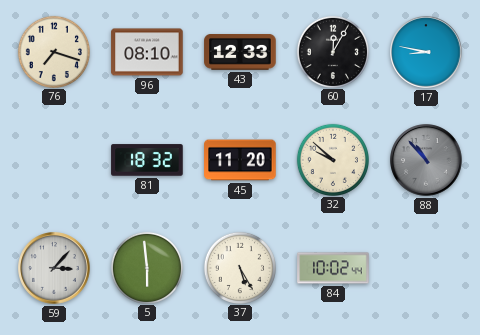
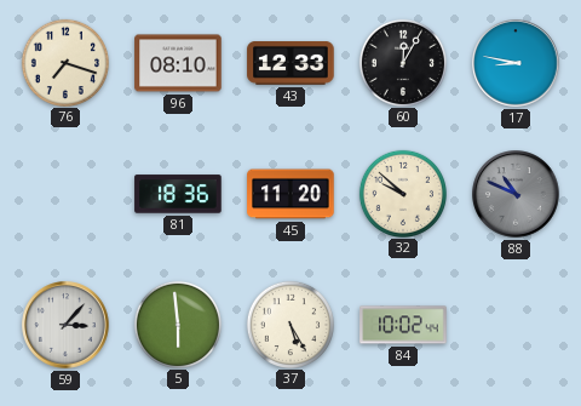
81: 18:32 -> 18:36
88: 10:53 -> 10:49
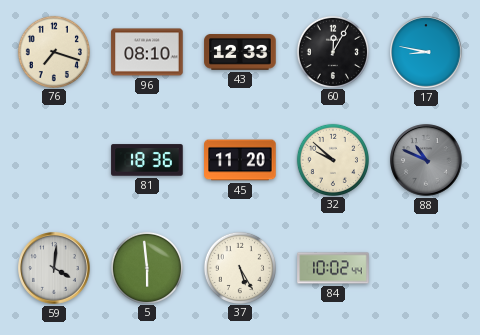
59: 3:07 -> 4:01
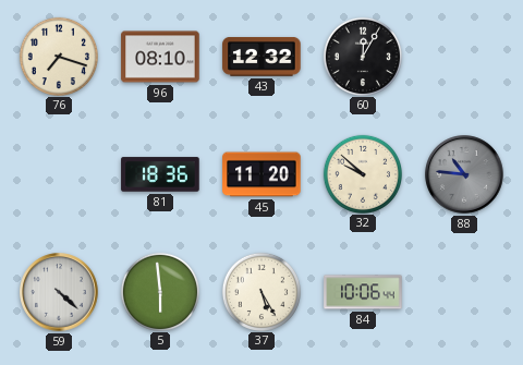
43: 12:33 -> 12:32
17: 8:47 -> none
88: 10:49 -> 10:46
59: 4:01 -> 4:22
84: 10:02 -> 10:06
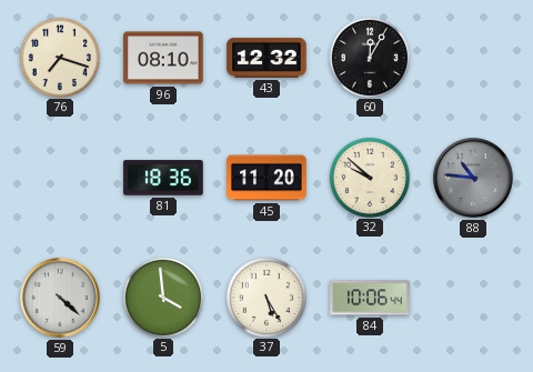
5: 5:59 -> 3:59
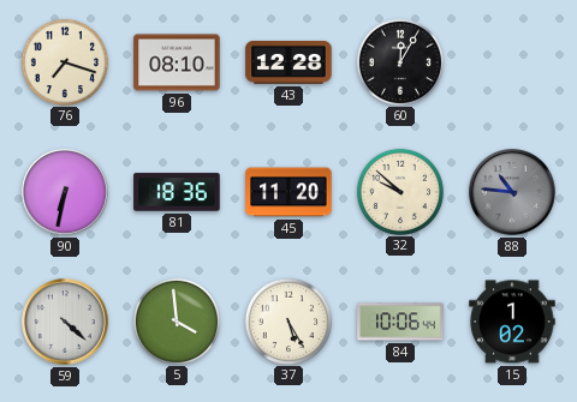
43: 12:32 -> 12:28
90: none -> 6:32
15: none -> 1:02
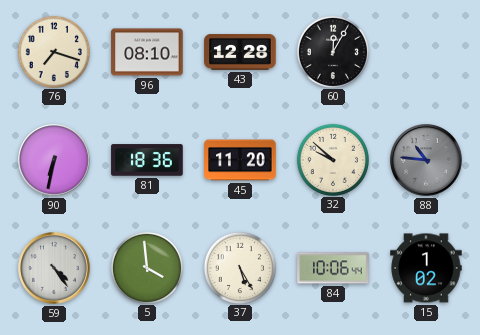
59: 4:22 -> 4:24
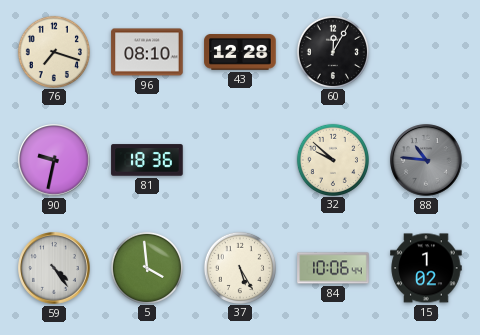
90: 6:32 -> 9:32
45: 11:20 -> none
